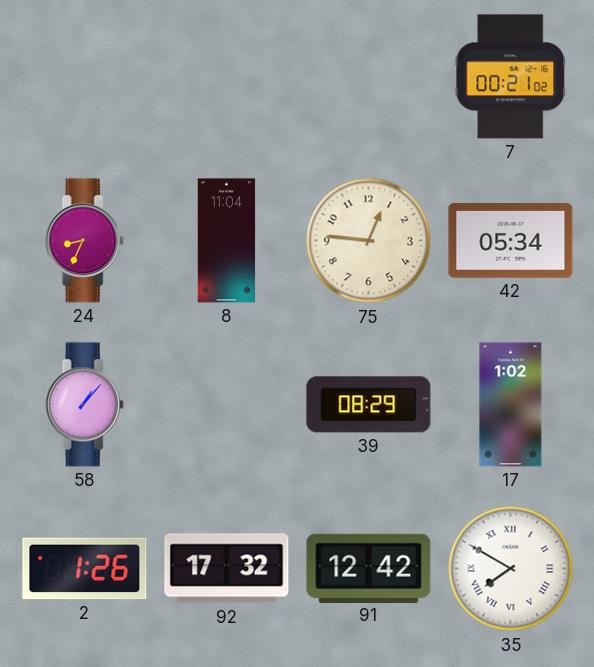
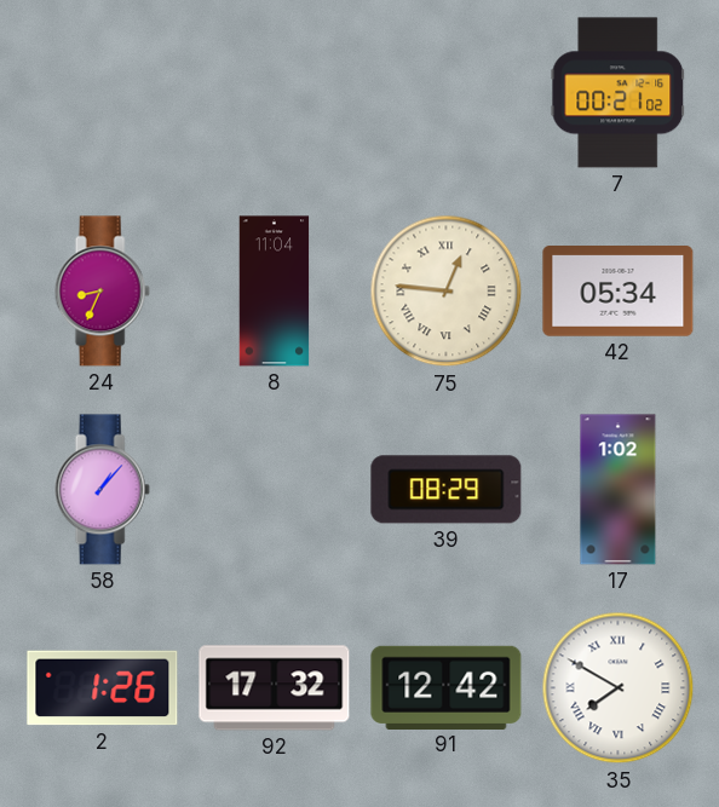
75 numerals: Arabic -> Roman
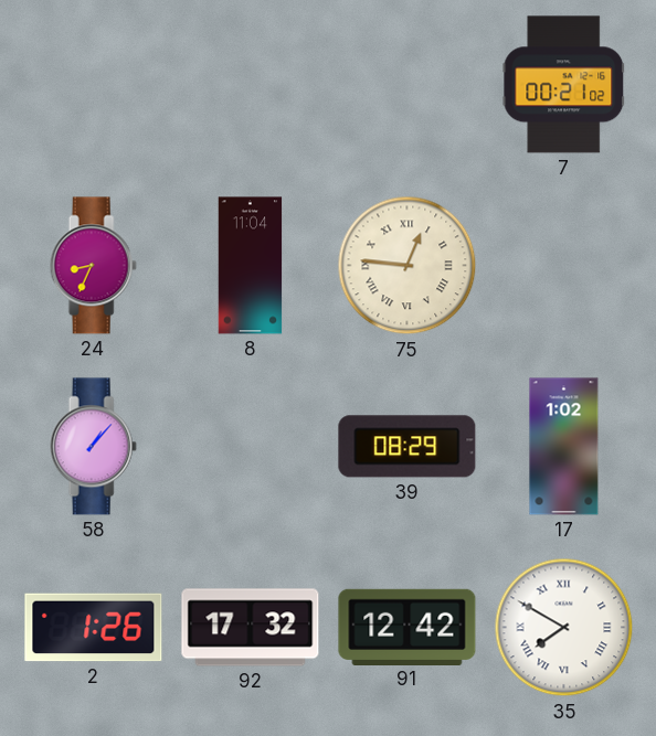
42: 05:34 -> none
